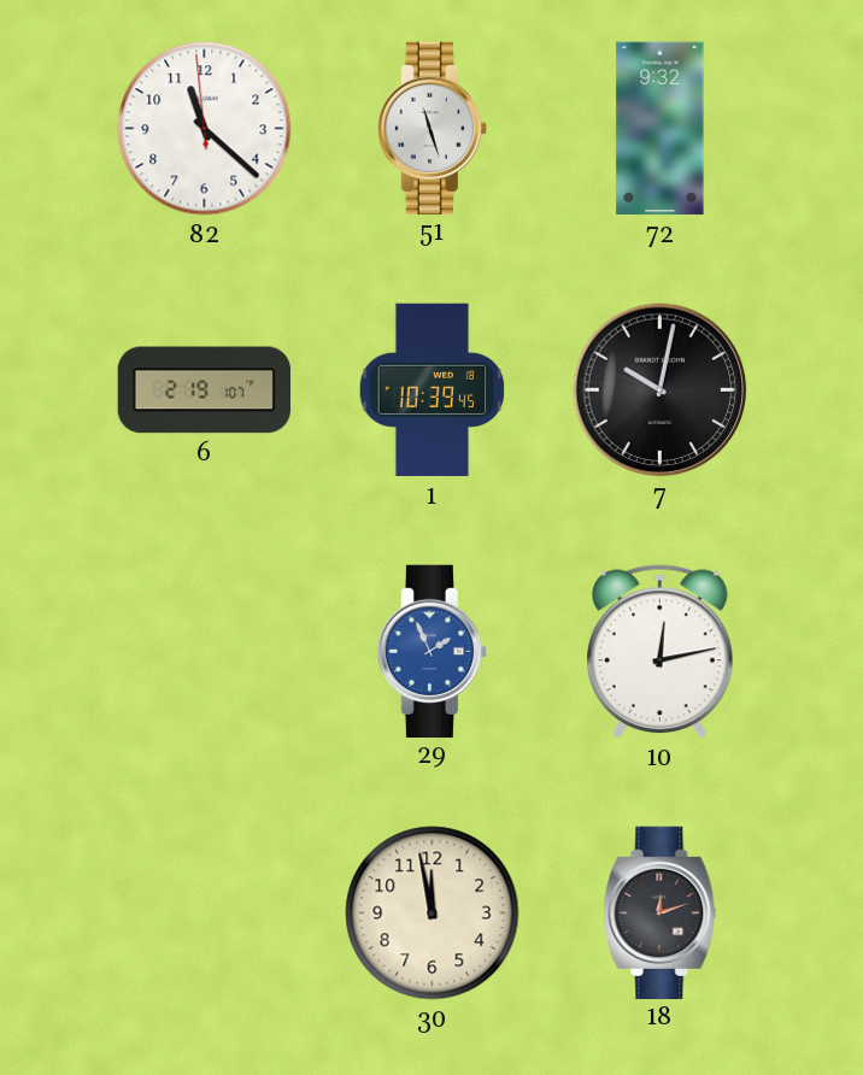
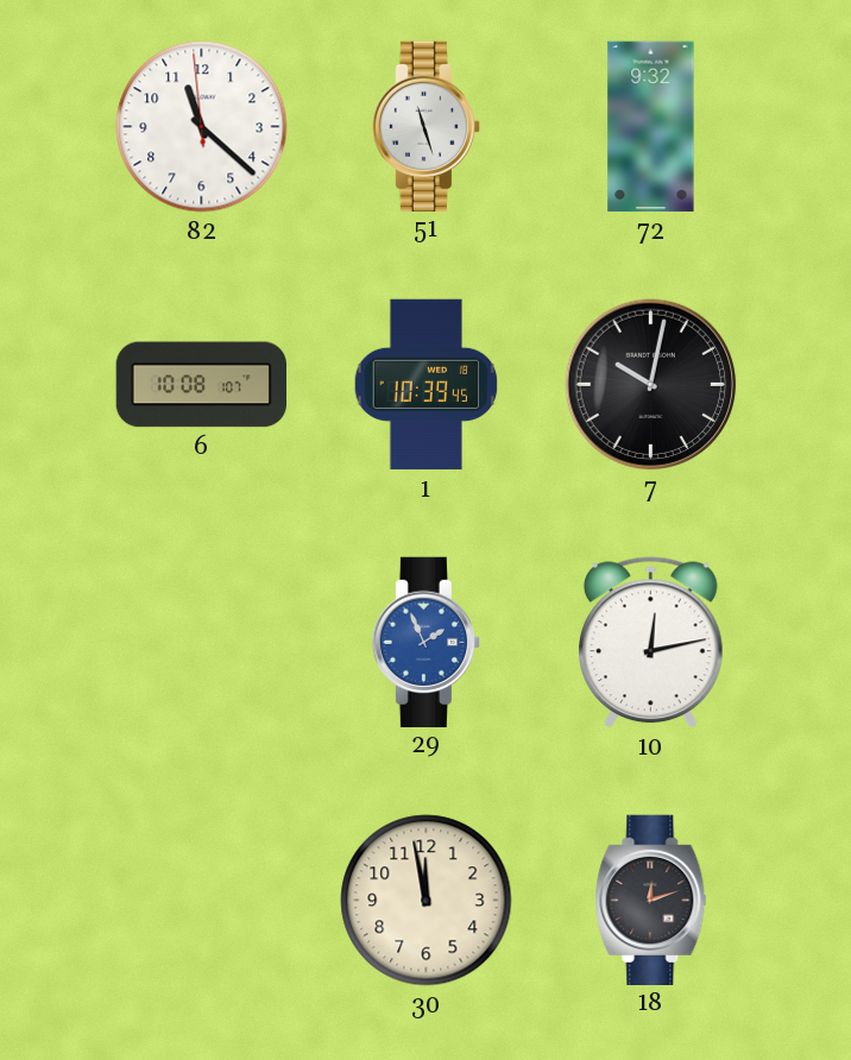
6: 2:19 -> 10:08
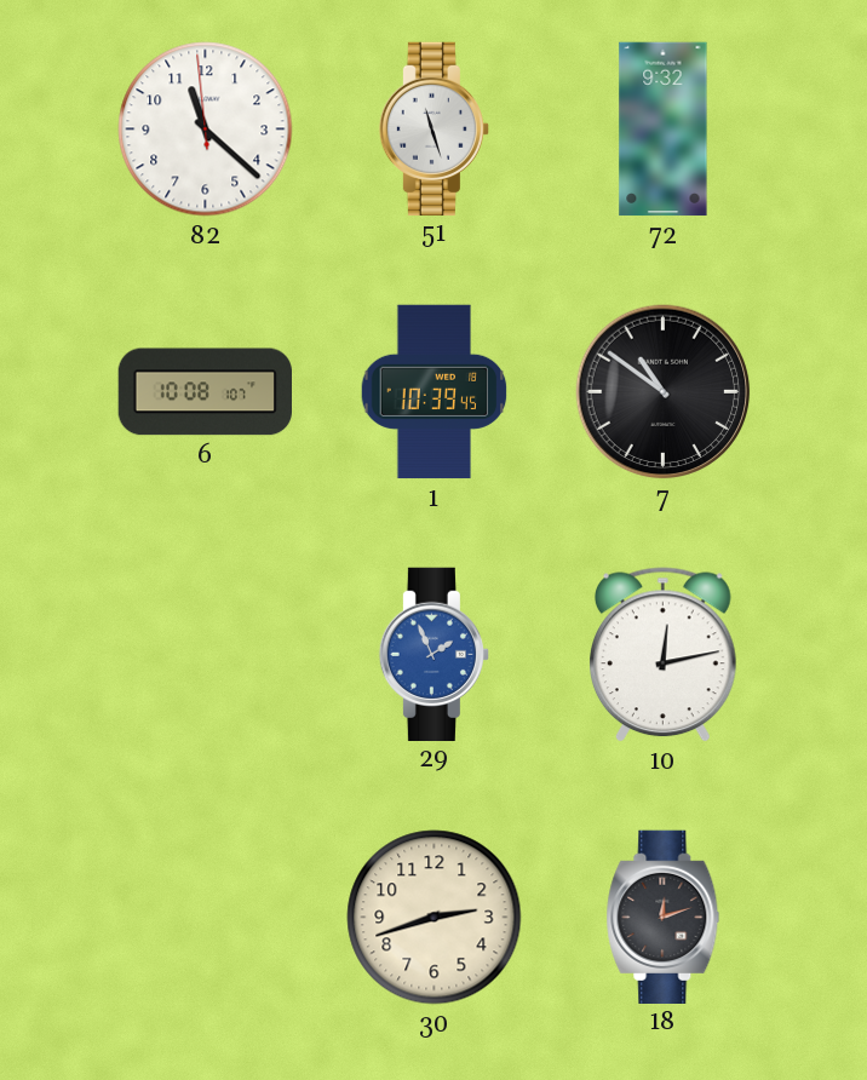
7: 10:02 -> 10:51
30: 11:58 -> 2:42
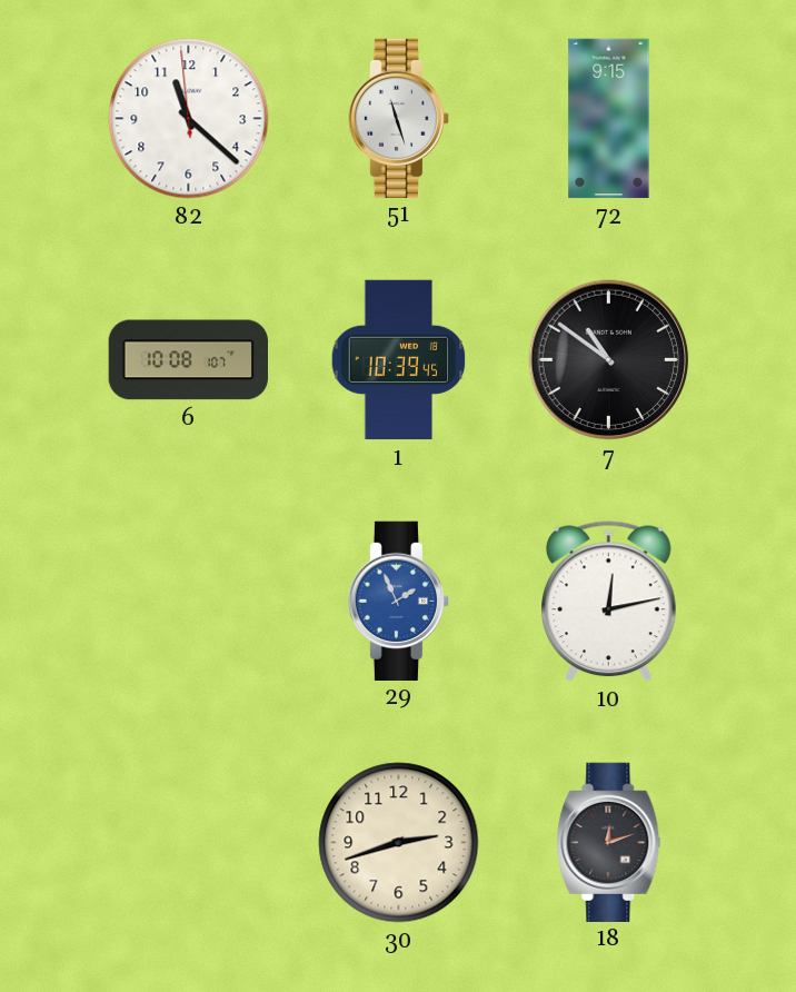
72: 9:32 -> 9:15
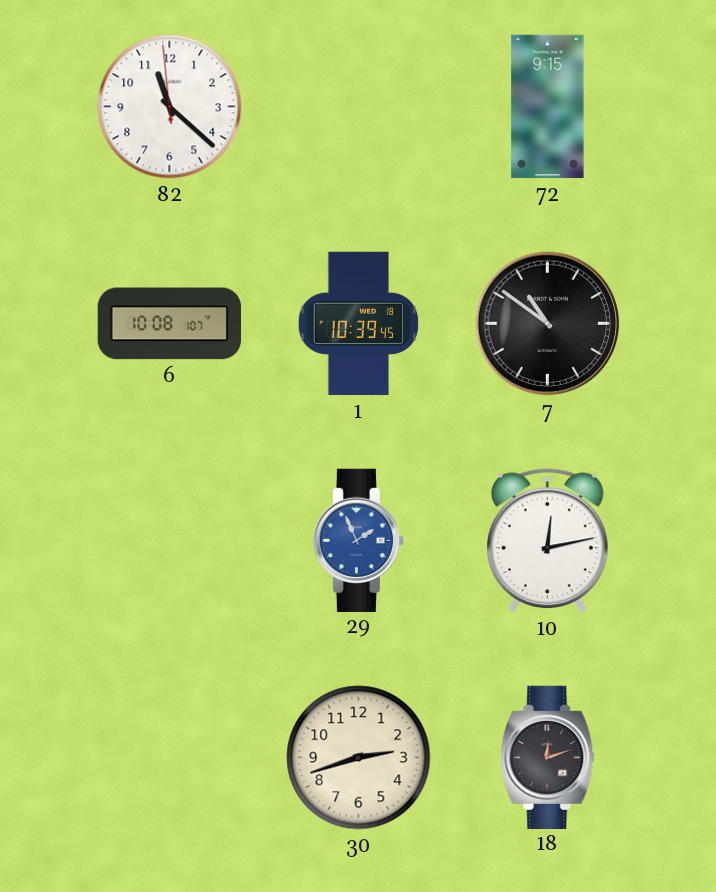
51: 11:27 -> none
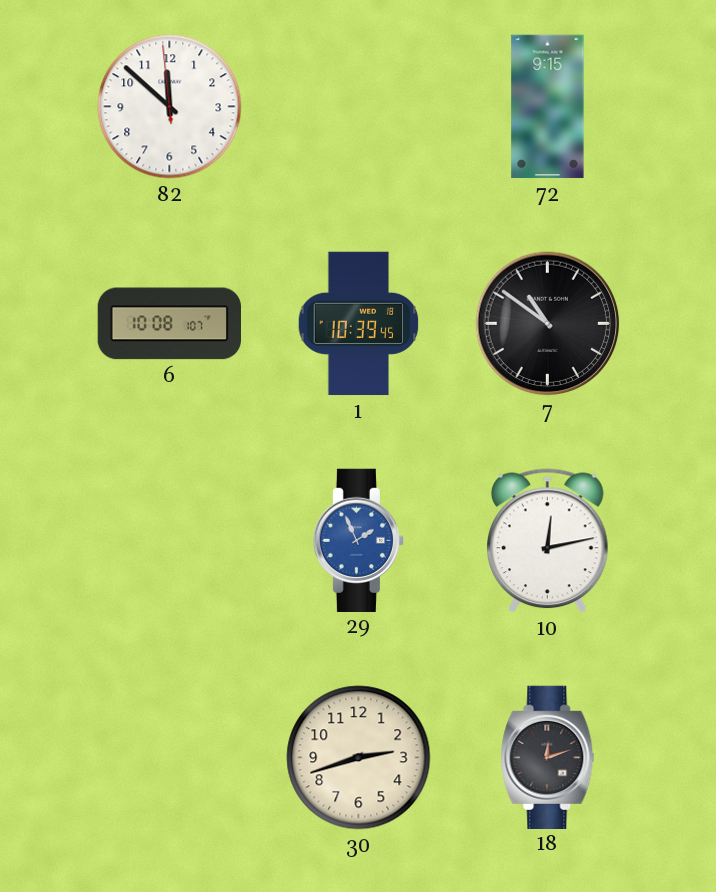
82: 11:21 -> 11:51
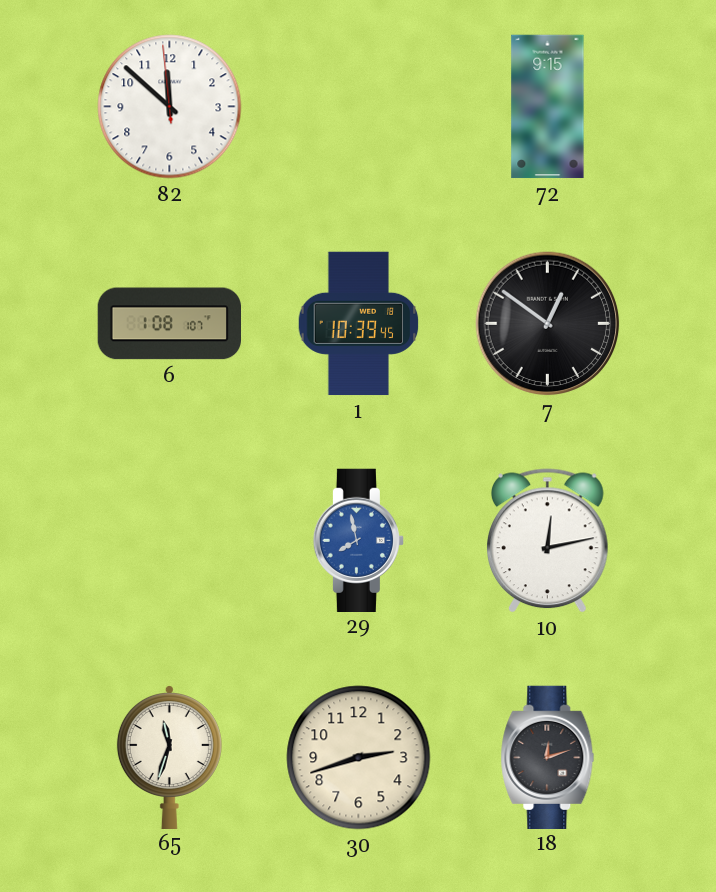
6: 10:08 -> 1:08
7: 10:51 -> 12:51
29: 1:56 -> 7:58
65: none -> 11:33
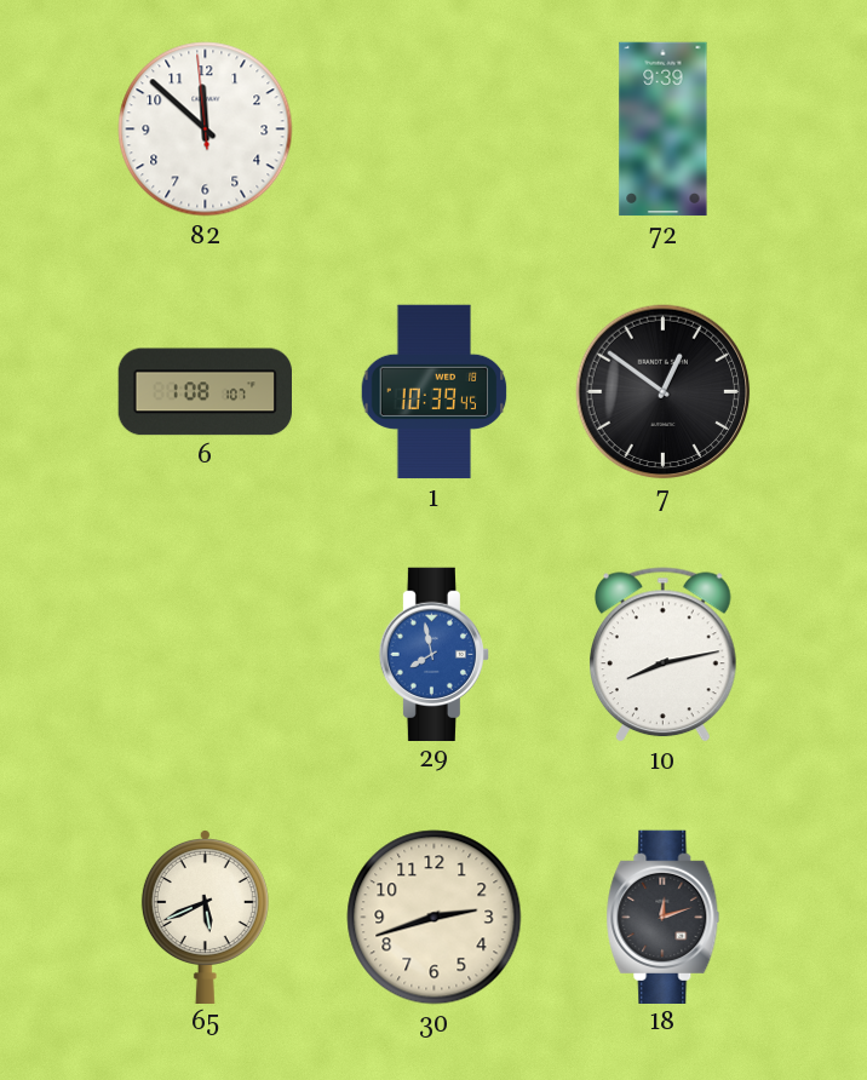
72: 9:15 -> 9:39
10: 12:13 -> 8:13
65: 11:33 -> 5:41
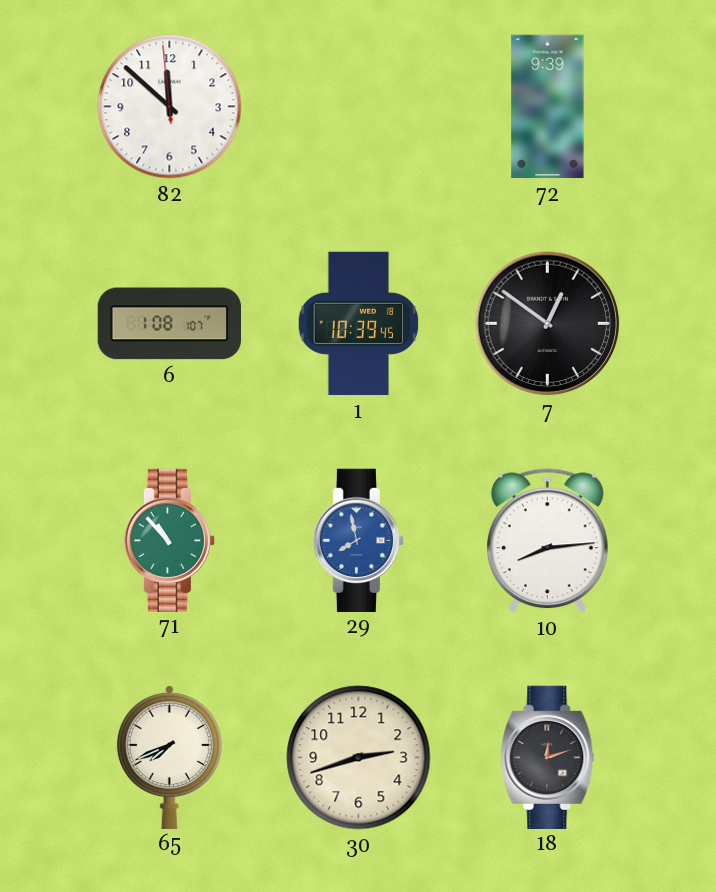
71: none -> 10:53
10: 8:13 -> 8:14
65: 5:41 -> 7:41
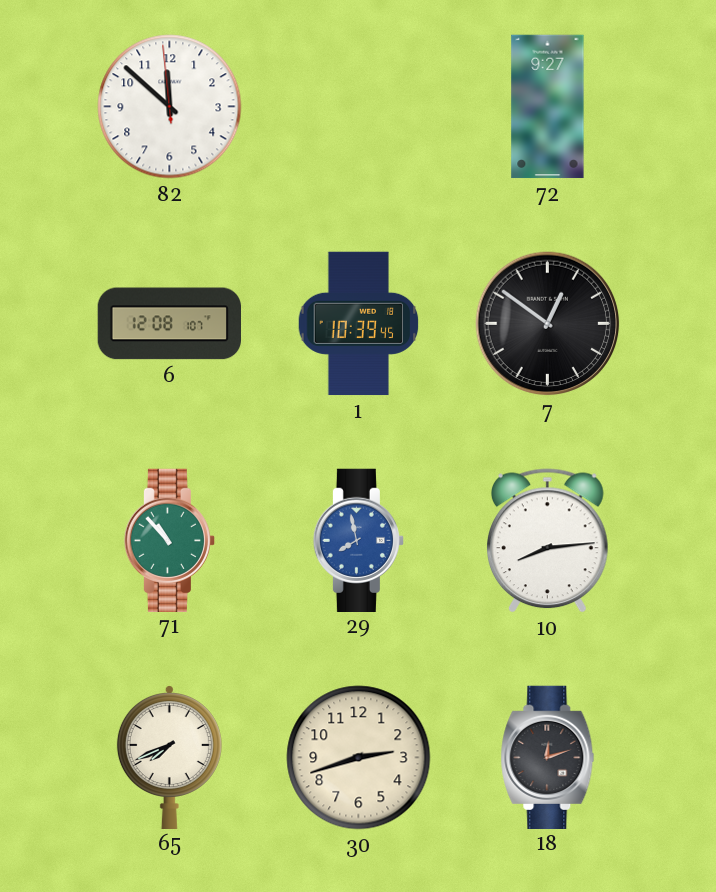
72: 9:39 -> 9:27
6: 1:08 -> 12:08
